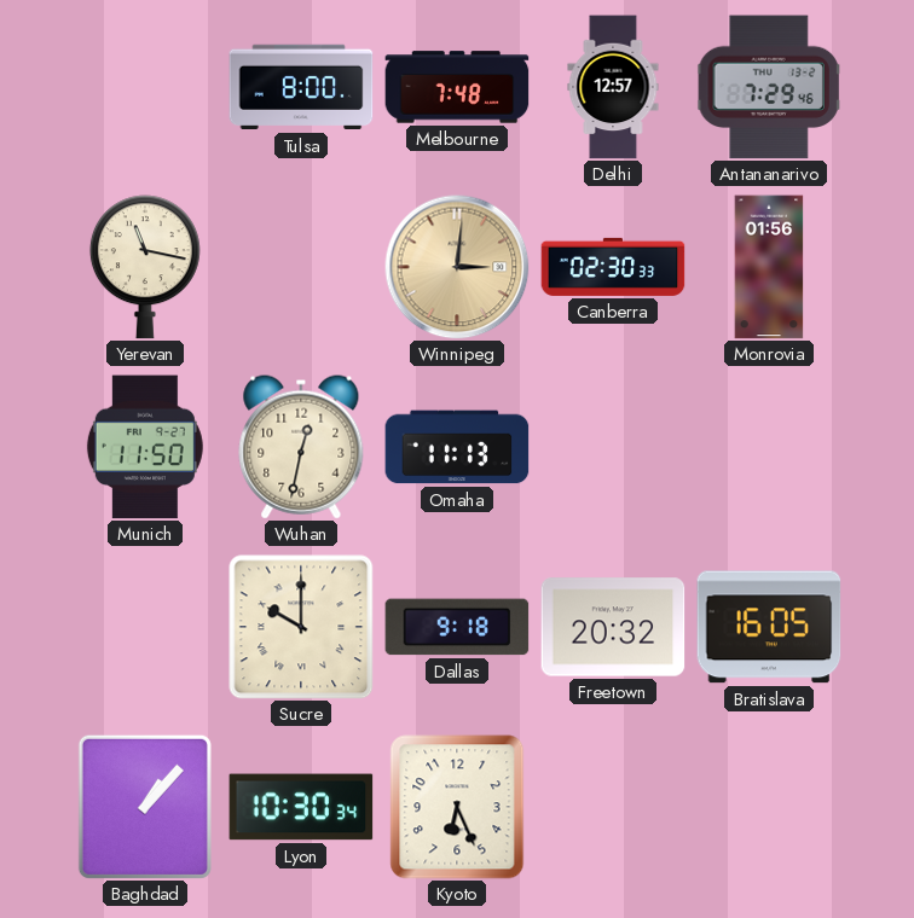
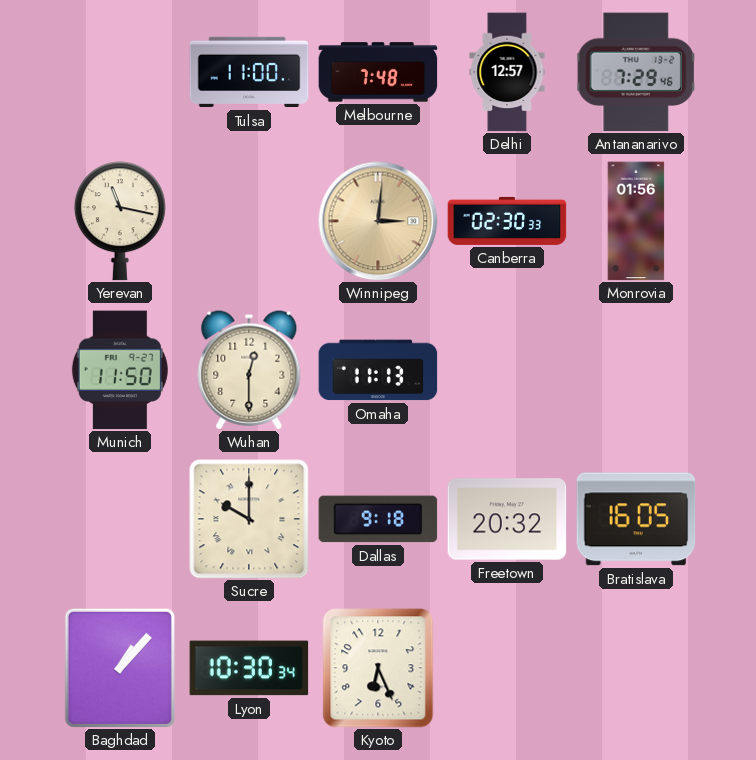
Tulsa: 8:00 -> 11:00
Wuhan: 12:32 -> 12:30
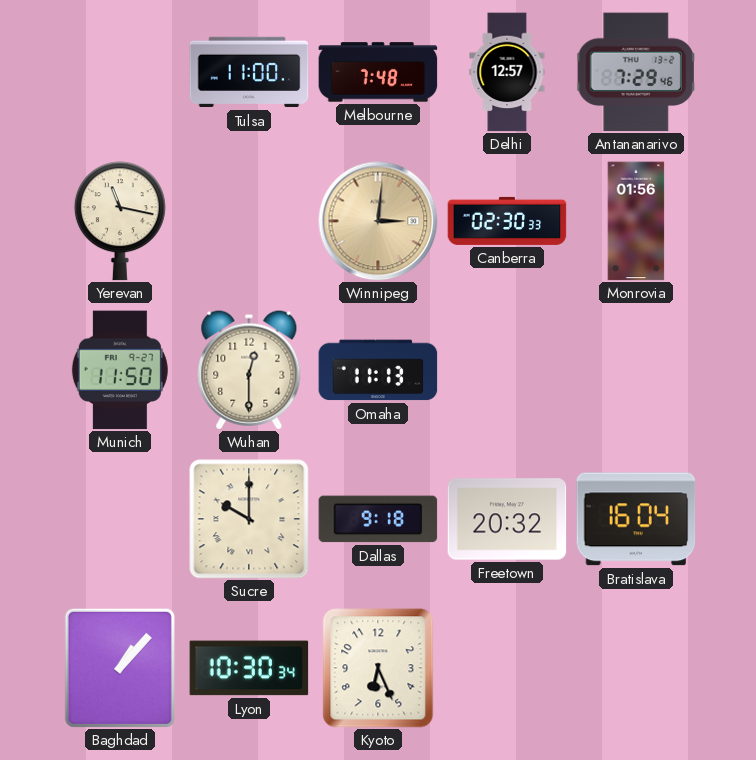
Bratislava: 16:05 -> 16:04
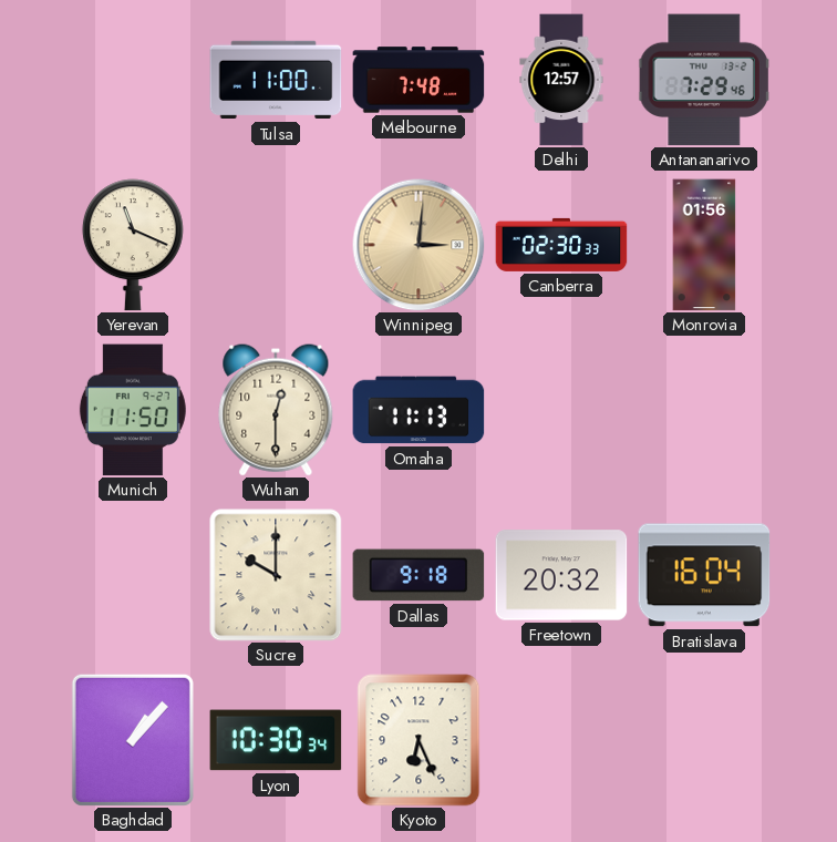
Yerevan: 11:17 -> 11:19
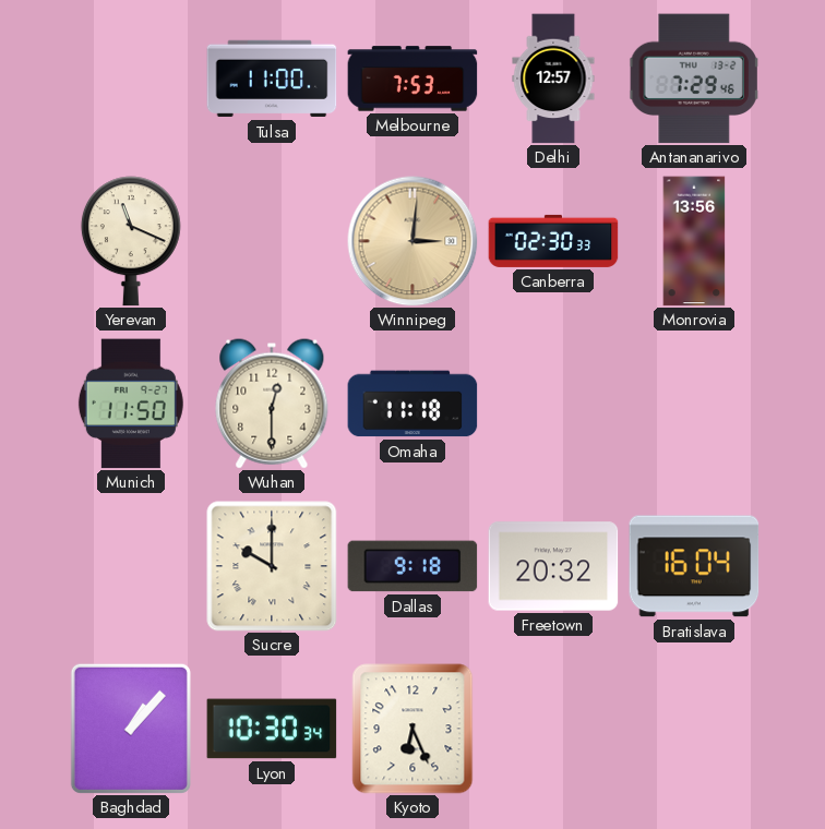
Melbourne: 7:48 -> 7:53
Monrovia: 01:56 -> 13:56
Omaha: 11:13 -> 11:18
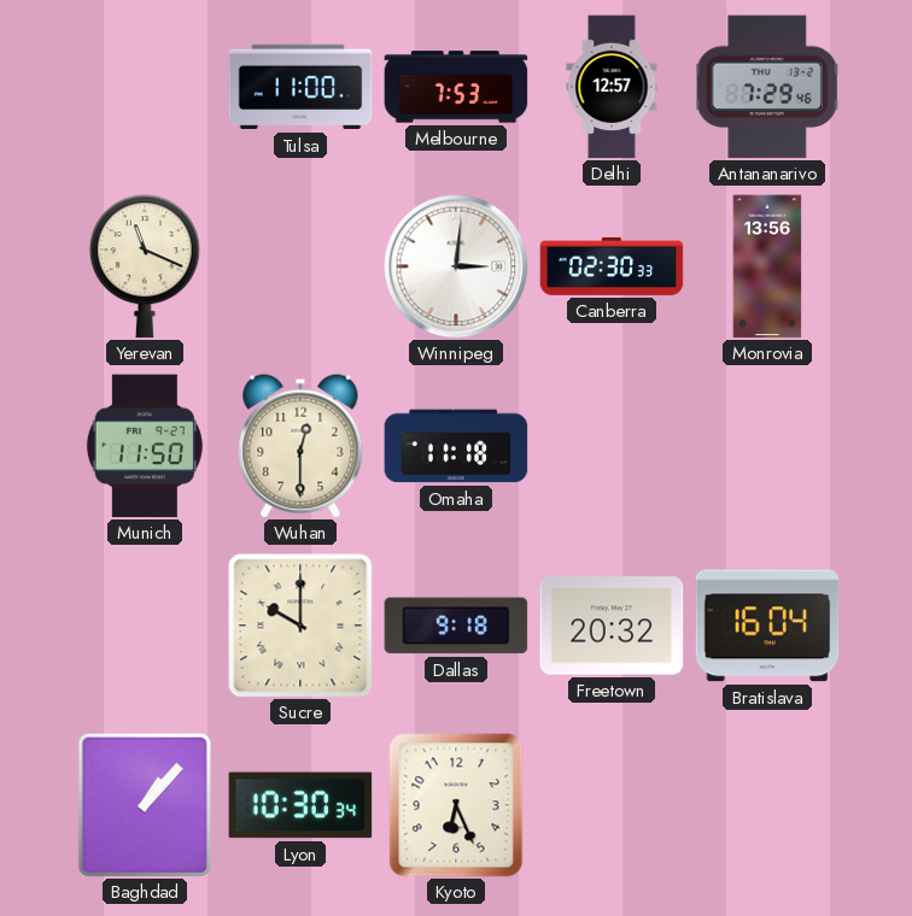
Winnipeg dial: champagne -> white
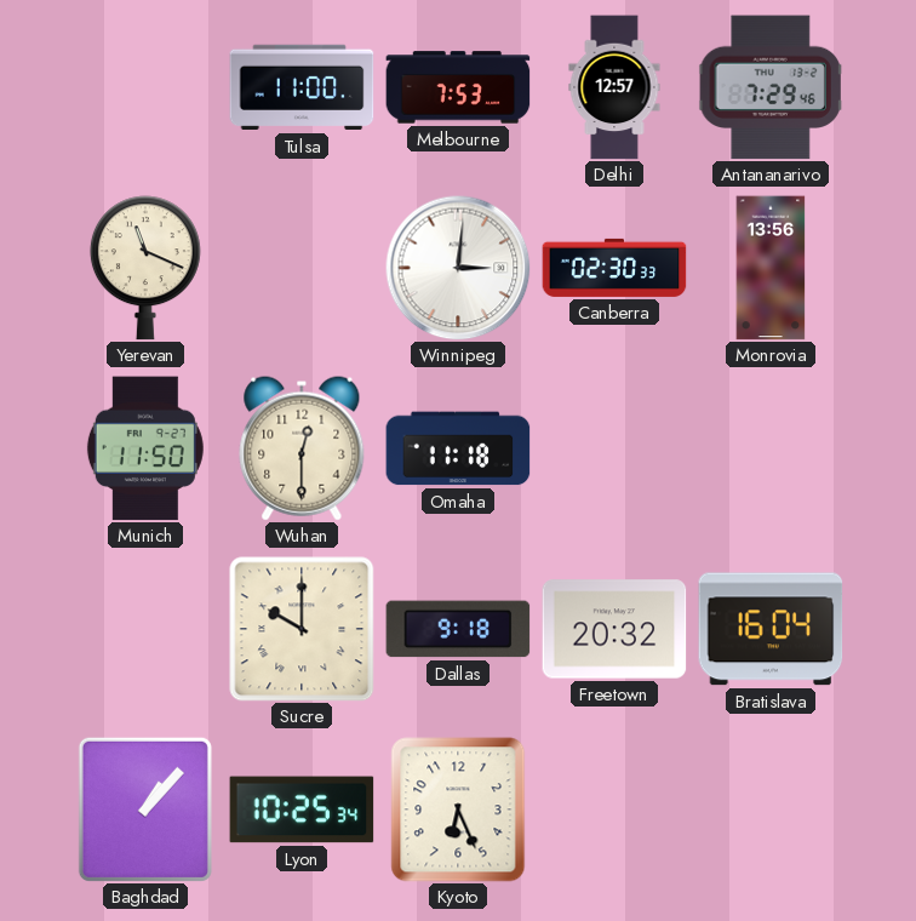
Lyon: 10:30 -> 10:25
